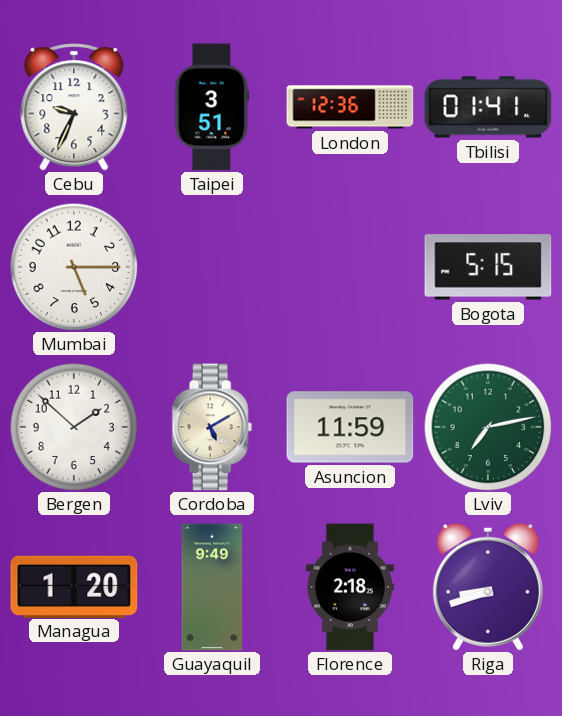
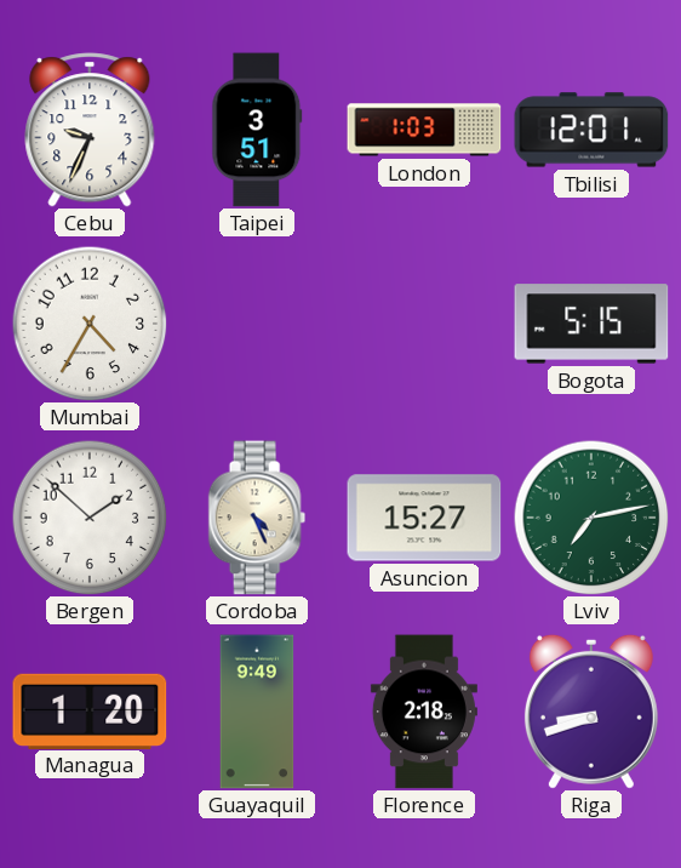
London: 12:36 -> 1:03
Tbilisi: 01:41 -> 12:01
Mumbai: 5:15 -> 4:35
Cordoba: 5:10 -> 4:26
Asuncion: 11:59 -> 15:27
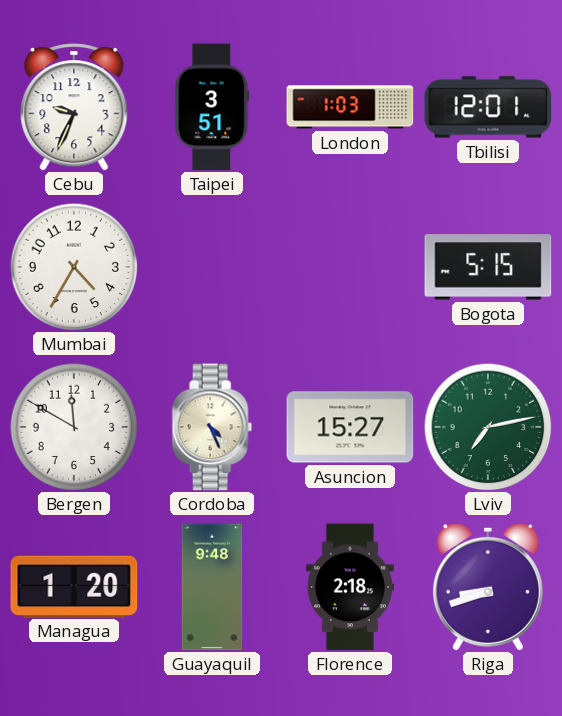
Bergen: 1:52 -> 11:50
Guayaquil: 9:49 -> 9:48
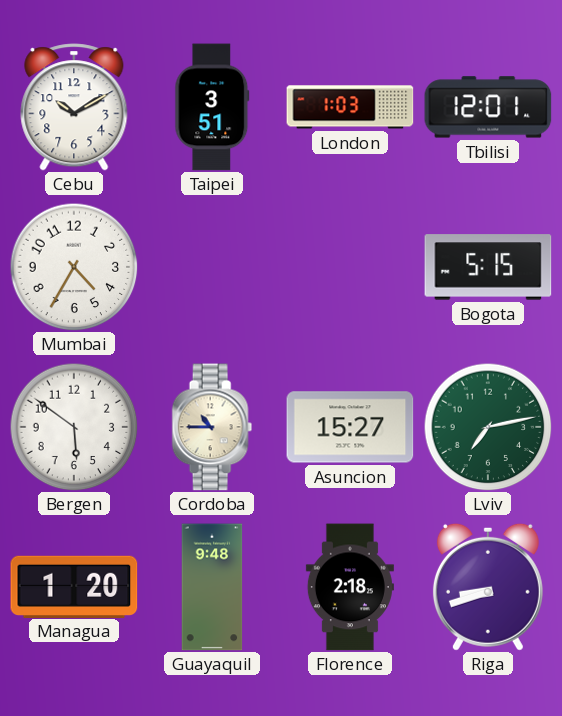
Cebu: 9:34 -> 10:10
Bergen: 11:50 -> 5:51
Cordoba: 4:26 -> 10:45
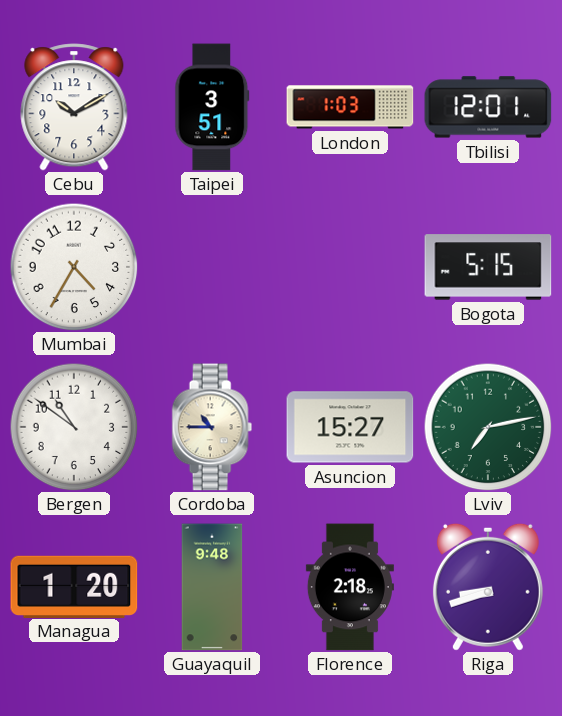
Bergen: 5:51 -> 10:51
